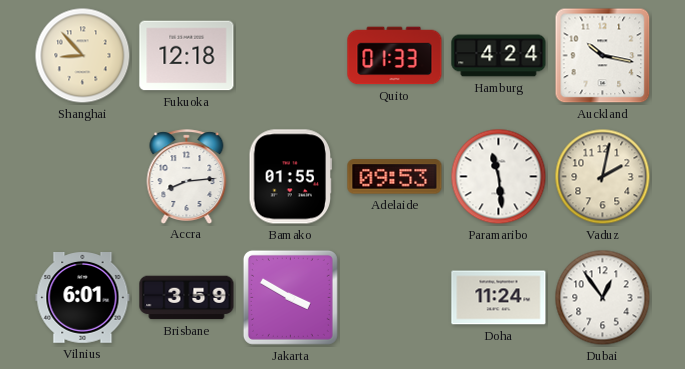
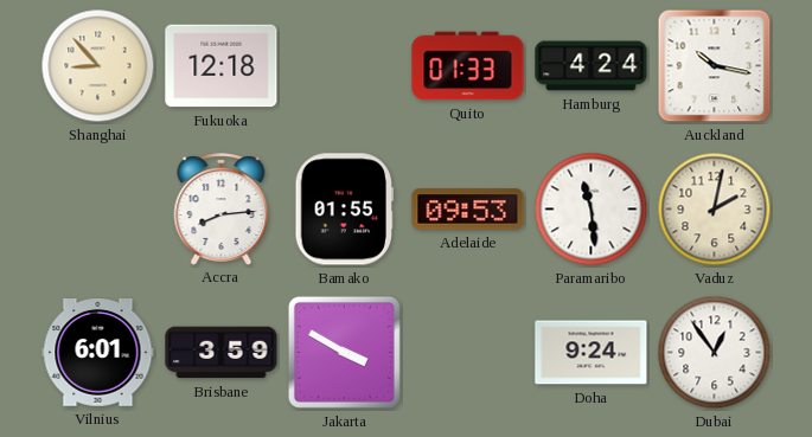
Doha: 11:24 -> 9:24
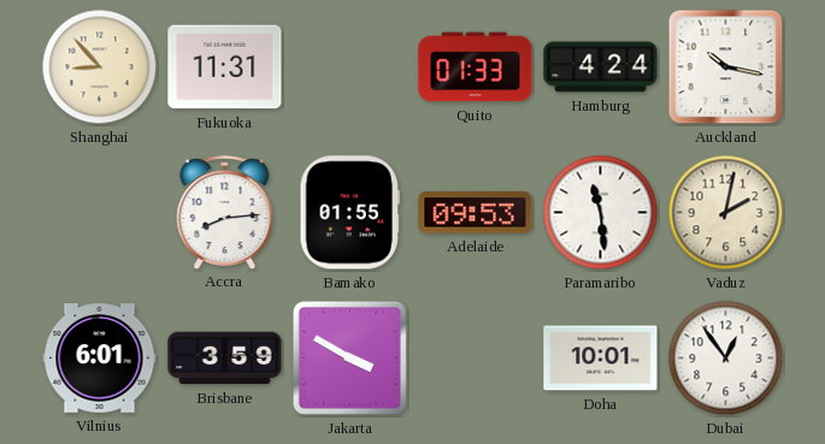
Fukuoka: 12:18 -> 11:31
Doha: 9:24 -> 10:01
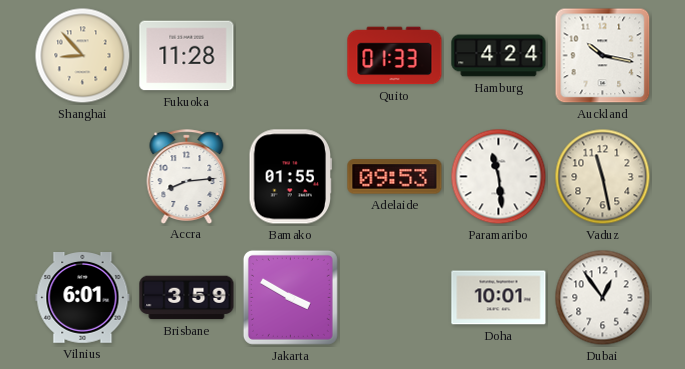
Fukuoka: 11:31 -> 11:28
Vaduz: 2:02 -> 11:28
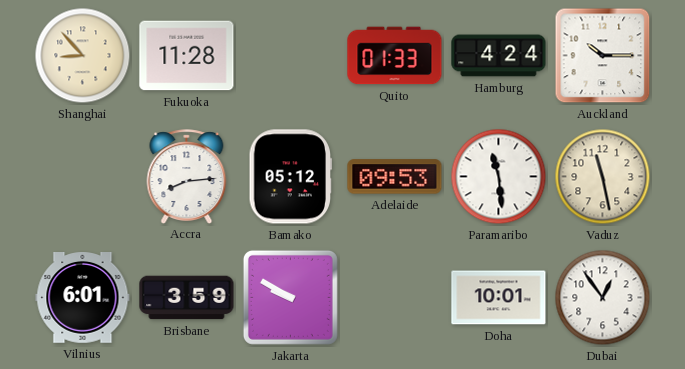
Auckland: 10:17 -> 10:15
Bamako: 01:55 -> 05:12
Jakarta: 3:50 -> 9:50
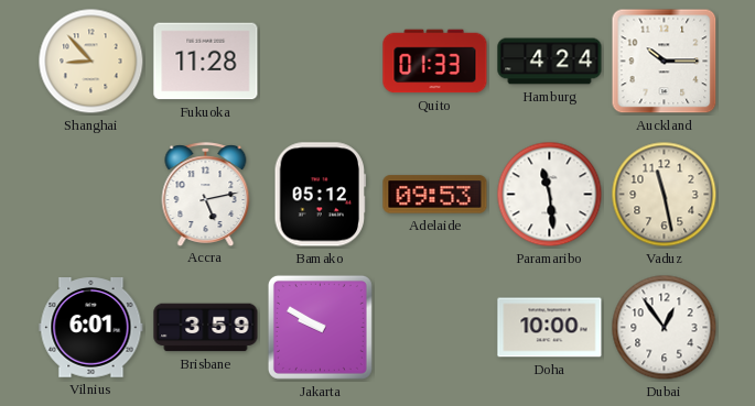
Accra: 8:14 -> 5:13
Doha: 10:01 -> 10:00
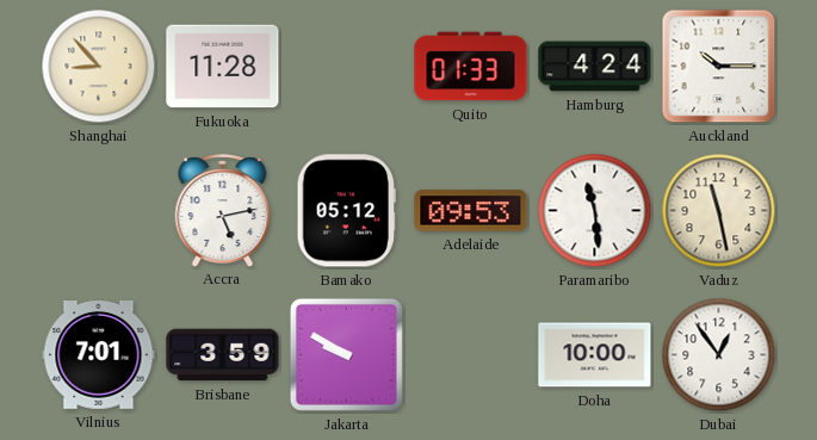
Vilnius: 6:01 -> 7:01
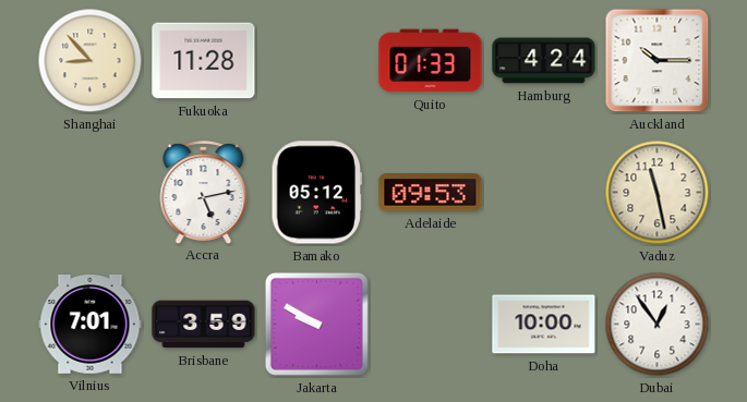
Paramaribo: 11:29 -> none
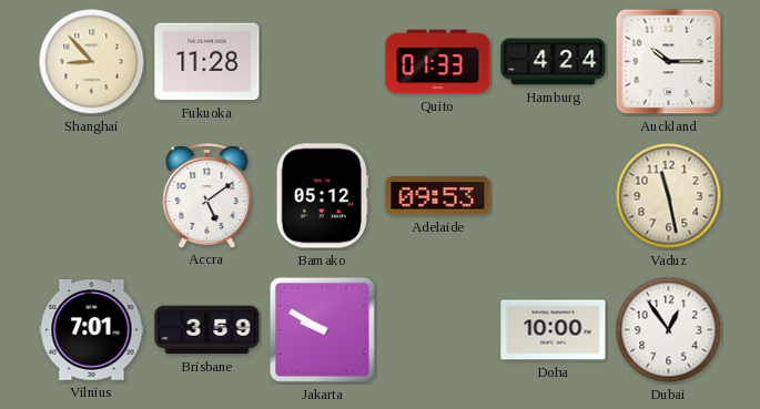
Accra: 5:13 -> 5:09
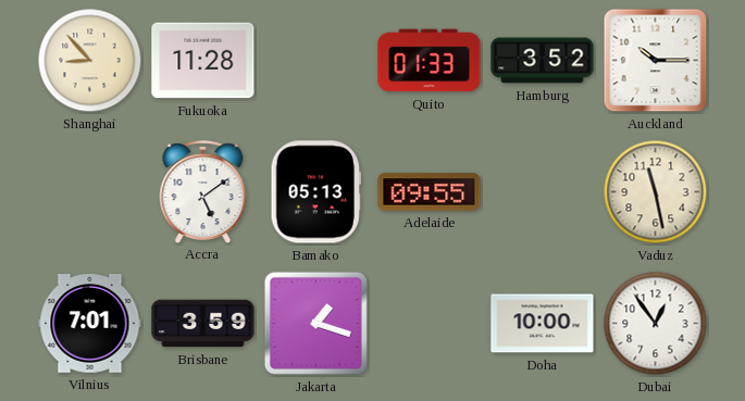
Hamburg: 4:24 -> 3:52
Bamako: 05:12 -> 05:13
Adelaide: 09:53 -> 09:55
Jakarta: 9:50 -> 1:18
